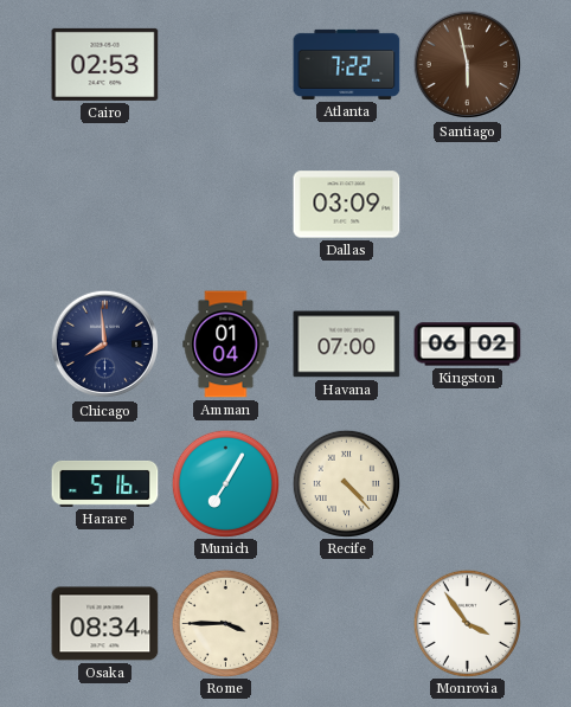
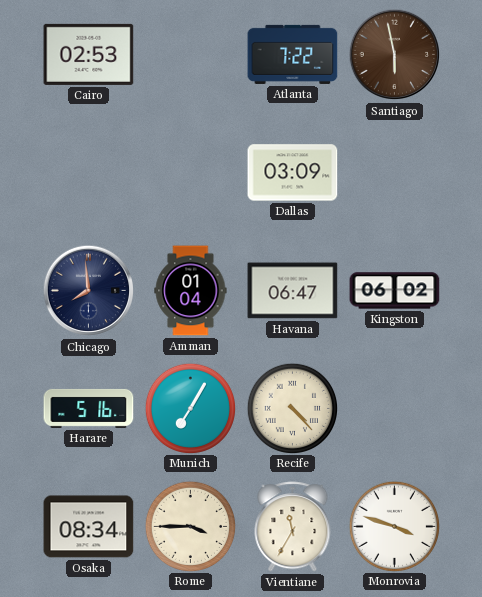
Havana: 07:00 -> 06:47
Vientiane: none -> 11:35
Monrovia: 3:54 -> 3:48
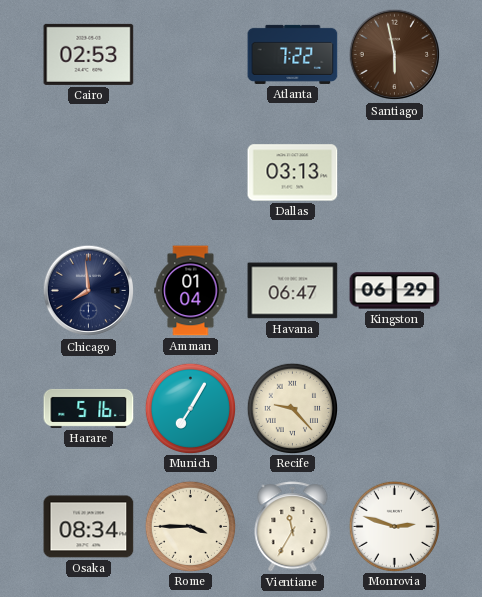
Dallas: 03:09 -> 03:13
Kingston: 06:02 -> 06:29
Recife: 4:23 -> 9:23
Monrovia: 3:48 -> 2:48
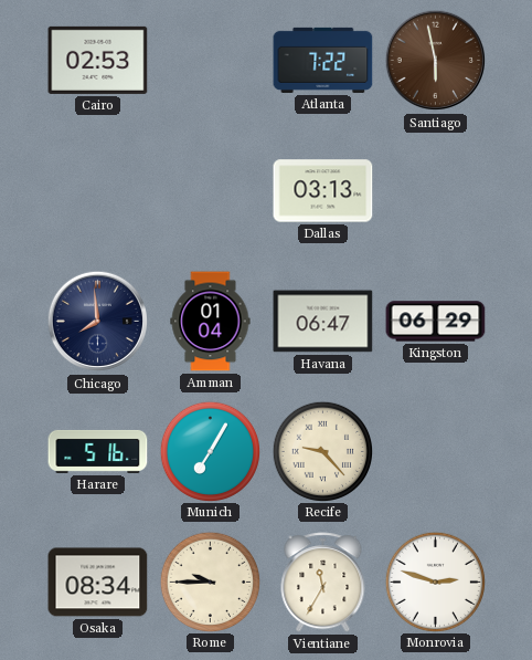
Rome: 3:45 -> 9:45
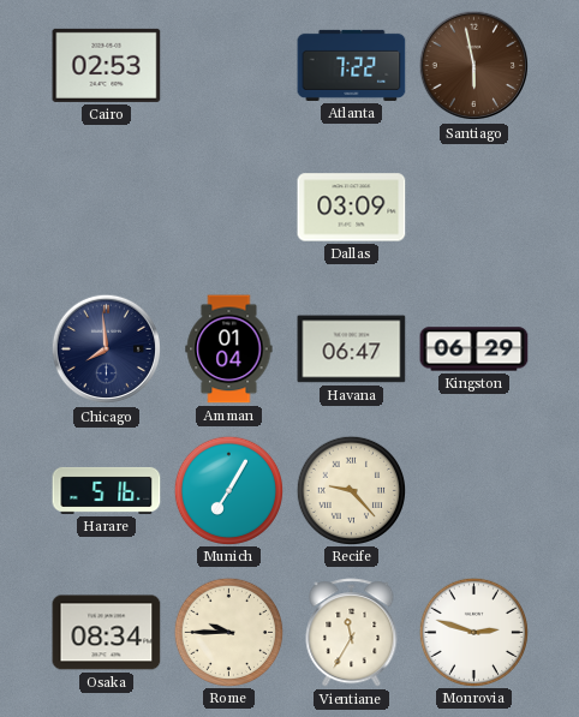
Dallas: 03:13 -> 03:09
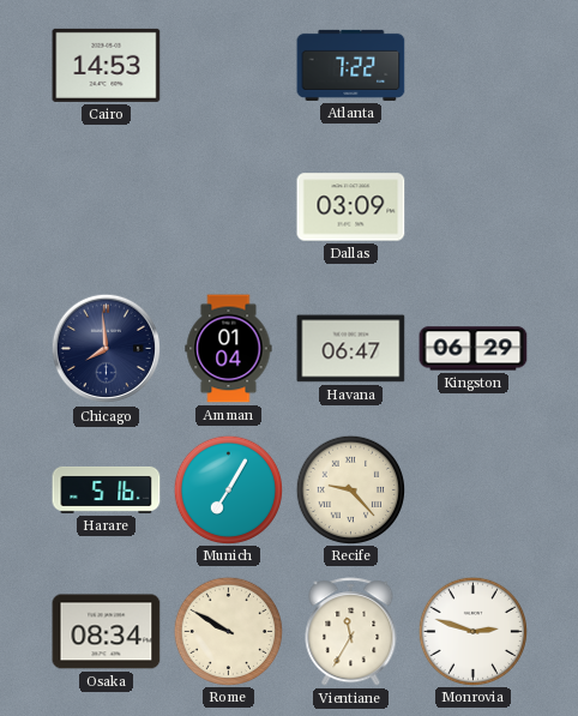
Cairo: 02:53 -> 14:53
Santiago: 5:58 -> none
Rome: 9:45 -> 9:50
